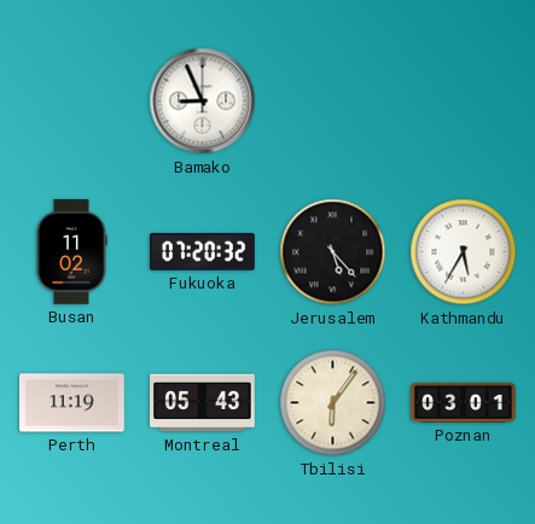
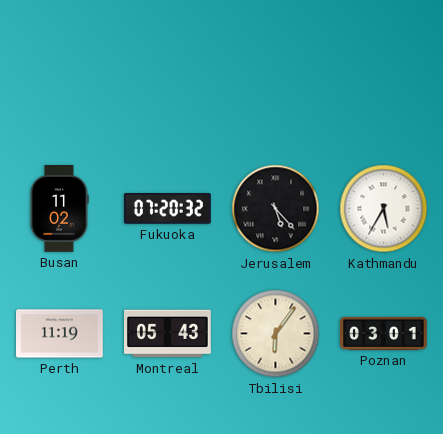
Bamako: 8:56 -> none
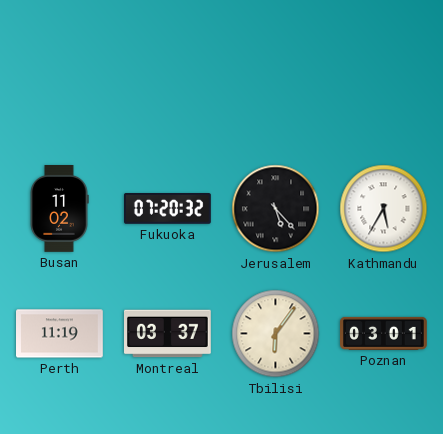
Montreal: 05:43 -> 03:37
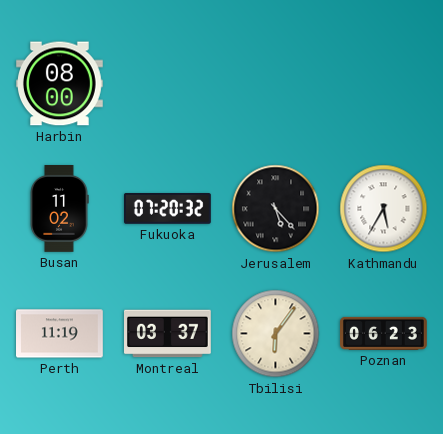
Harbin: none -> 08:00
Poznan: 03:01 -> 06:23
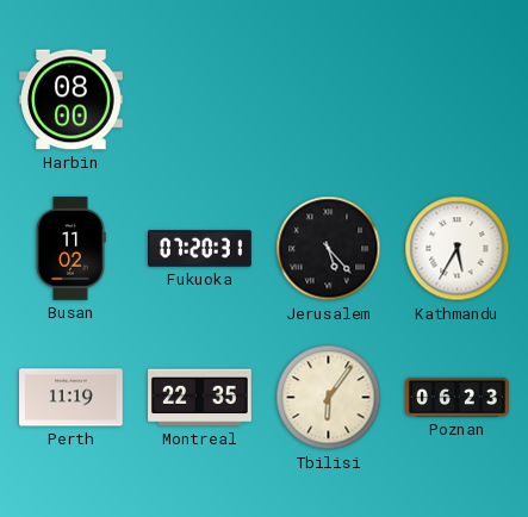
Fukuoka: 07:20:32 -> 07:20:31
Montreal: 03:37 -> 22:35
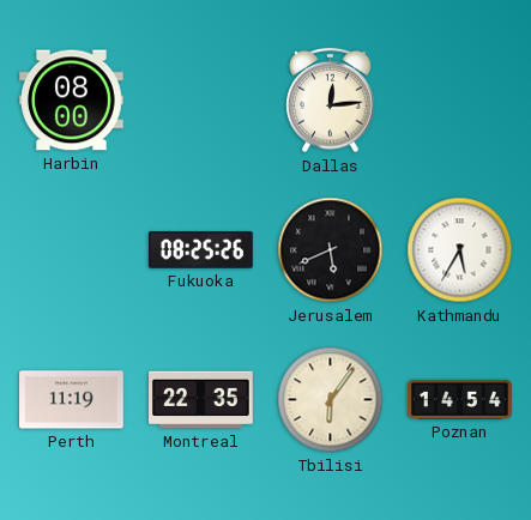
Dallas: none -> 12:14
Busan: 11:02 -> none
Fukuoka: 07:20 -> 08:25
Jerusalem: 5:23 -> 5:41
Poznan: 06:23 -> 14:54
